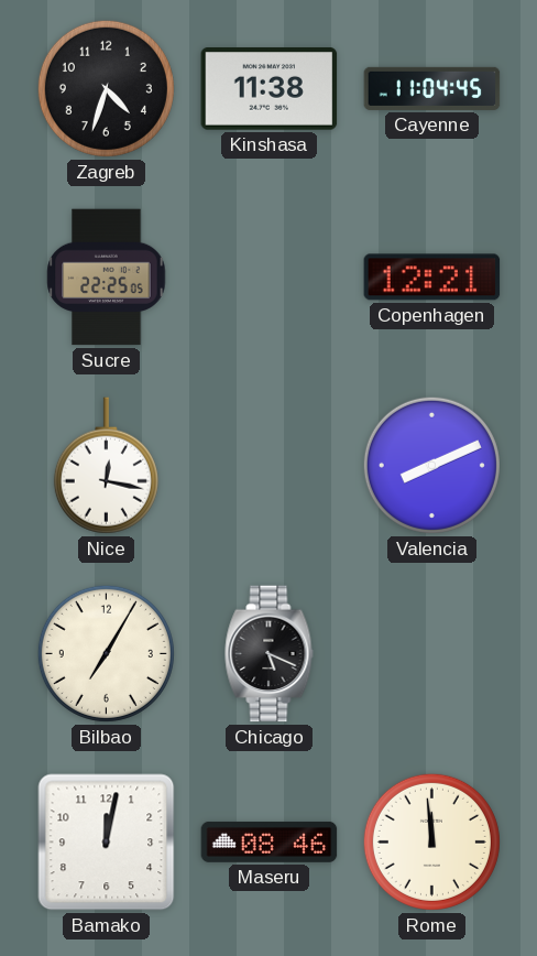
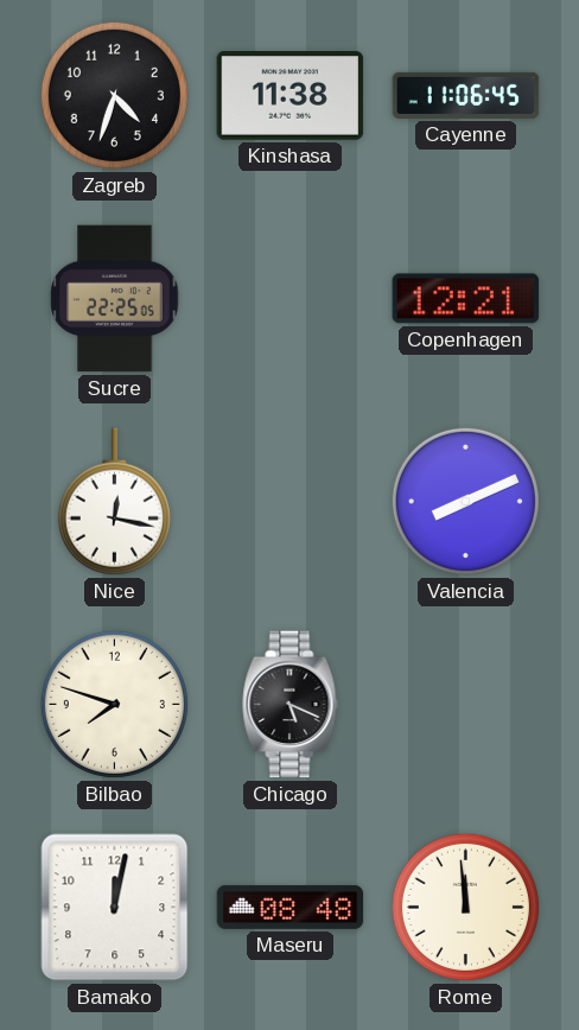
Cayenne: 11:04 -> 11:06
Bilbao: 7:05 -> 7:48
Maseru: 08:46 -> 08:48
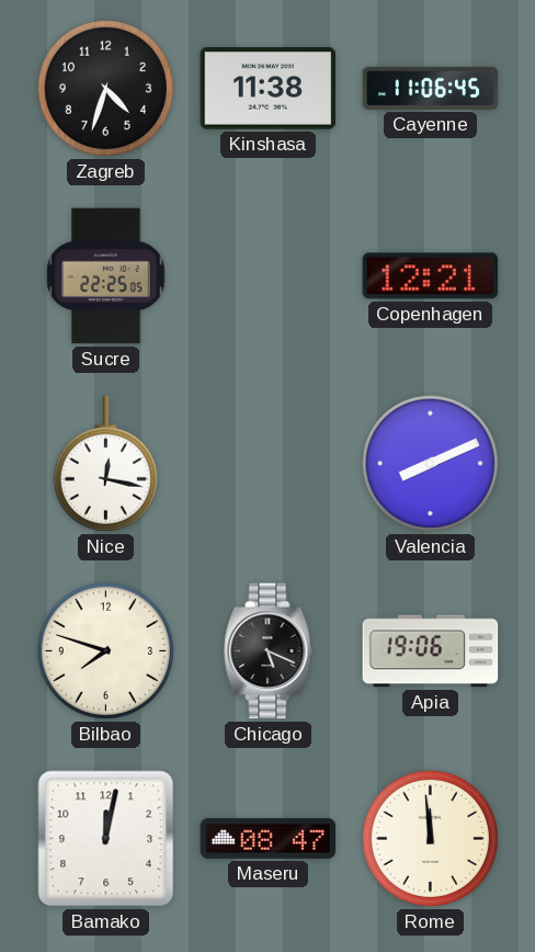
Apia: none -> 19:06
Maseru: 08:48 -> 08:47
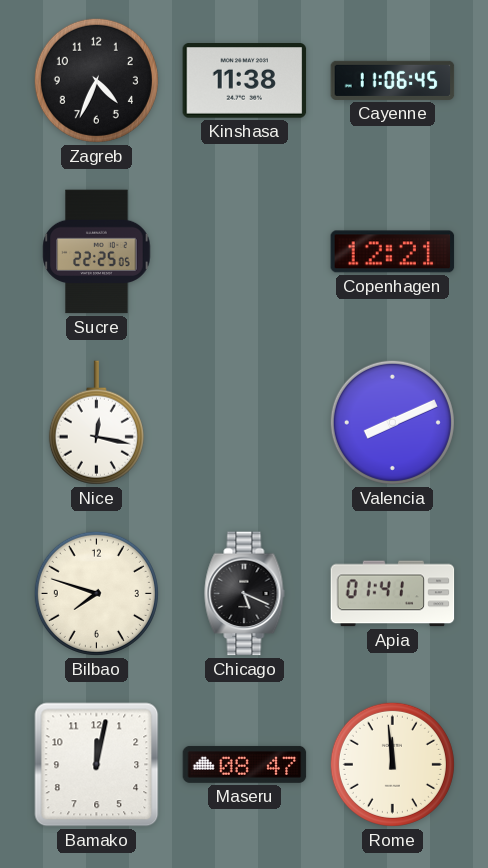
Zagreb: 4:33 -> 4:34
Apia: 19:06 -> 01:41
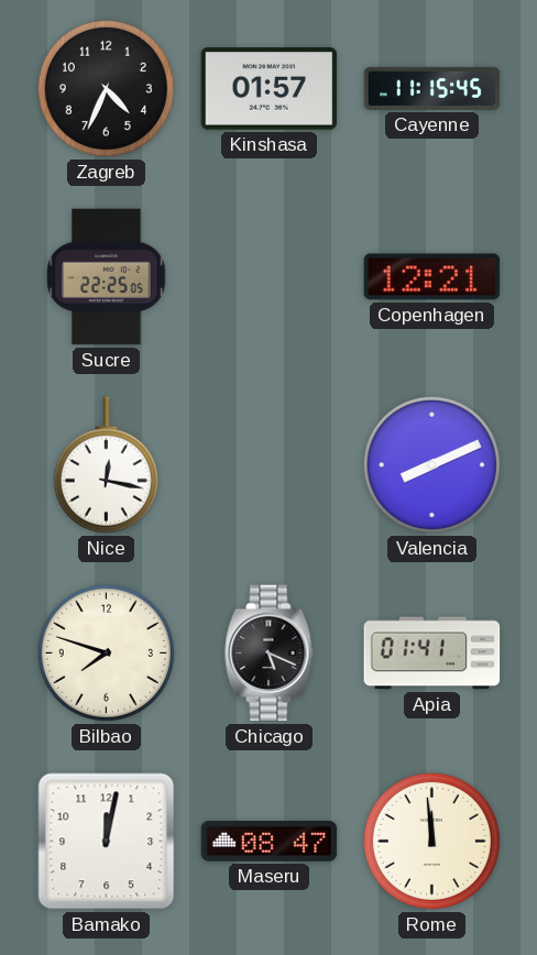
Kinshasa: 11:38 -> 01:57
Cayenne: 11:06 -> 11:15
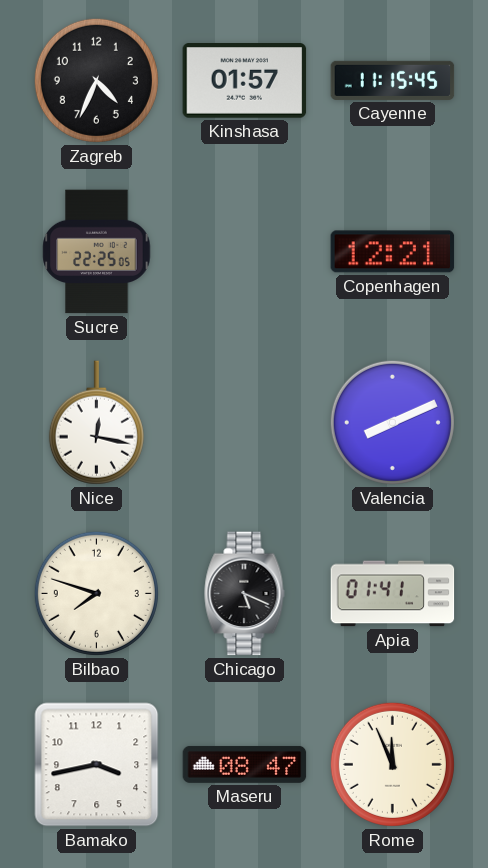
Bamako: 12:02 -> 3:43
Rome: 11:59 -> 11:56
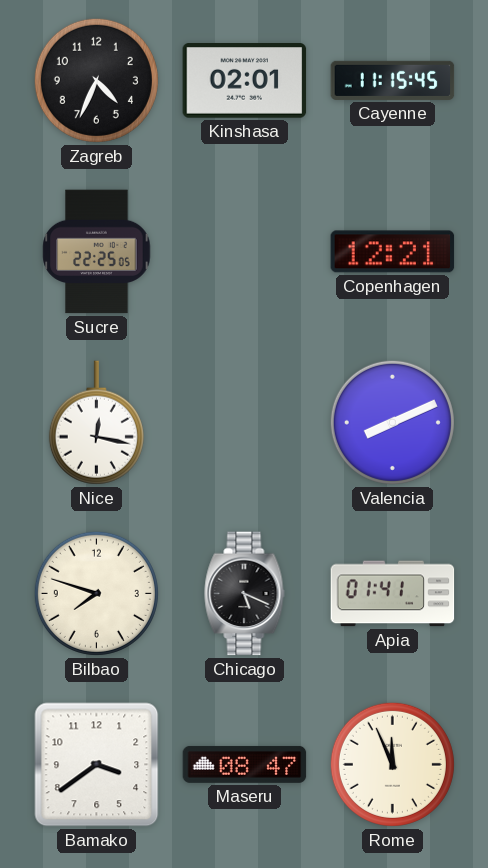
Kinshasa: 01:57 -> 02:01
Bamako: 3:43 -> 3:39
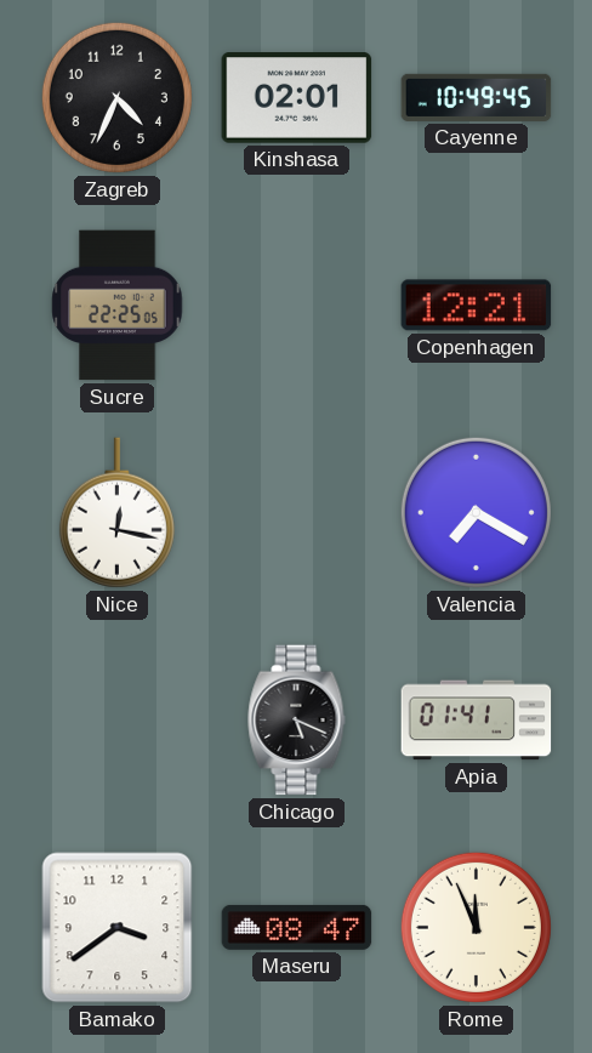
Cayenne: 11:15 -> 10:49
Valencia: 8:11 -> 7:20
Bilbao: 7:48 -> none
